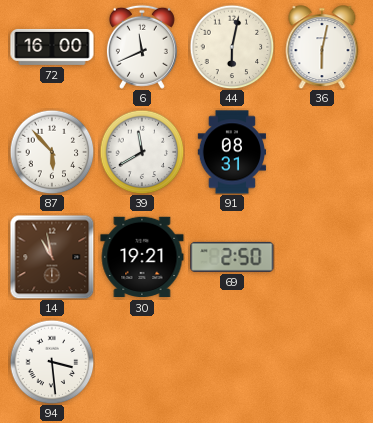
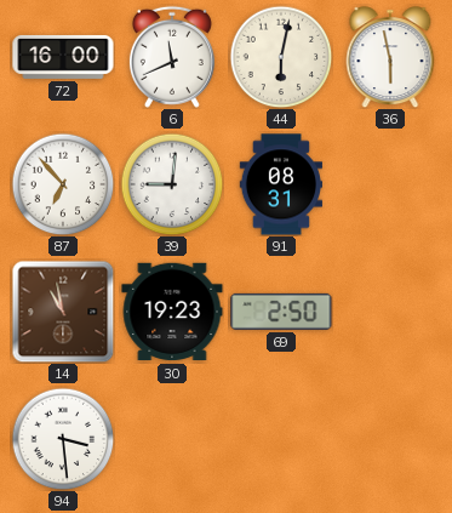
36: 6:02 -> 5:58
87: 5:53 -> 6:53
39: 11:40 -> 9:01
30: 19:21 -> 19:23
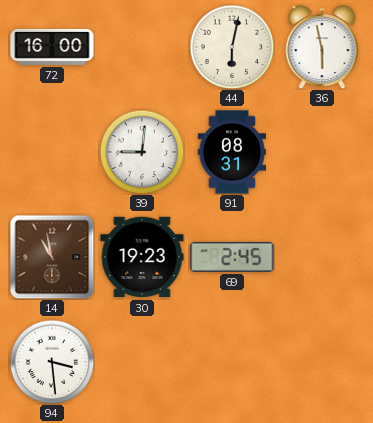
6: 11:41 -> none
87: 6:53 -> none
69: 2:50 -> 2:45
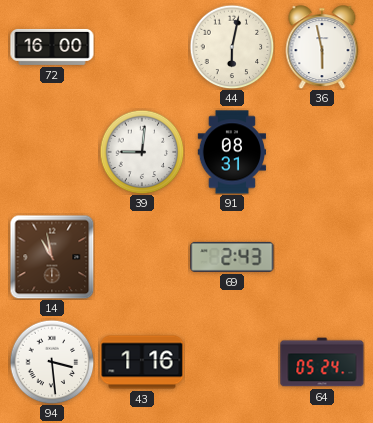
30: 19:23 -> none
69: 2:45 -> 2:43
43: none -> 1:16
64: none -> 05:24
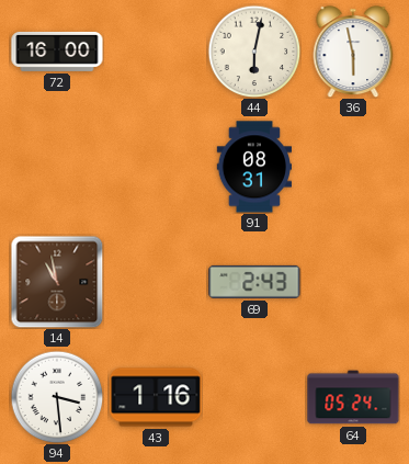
39: 9:01 -> none
